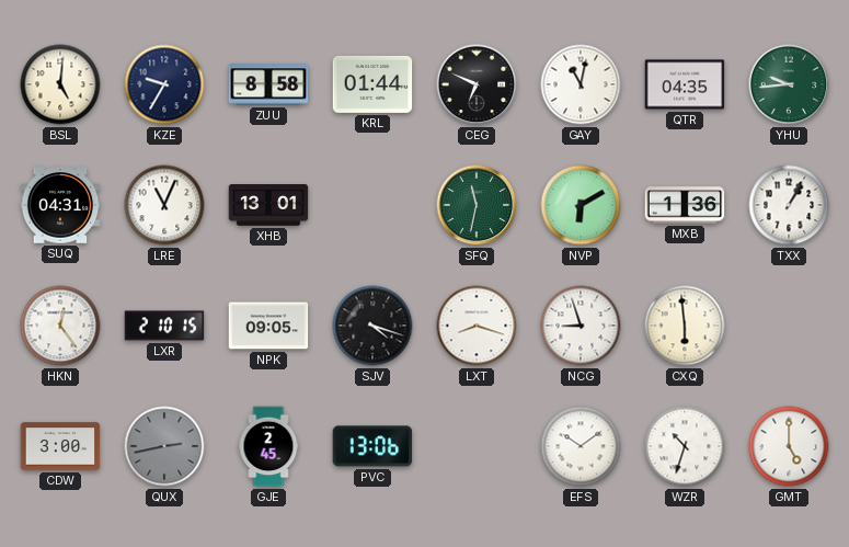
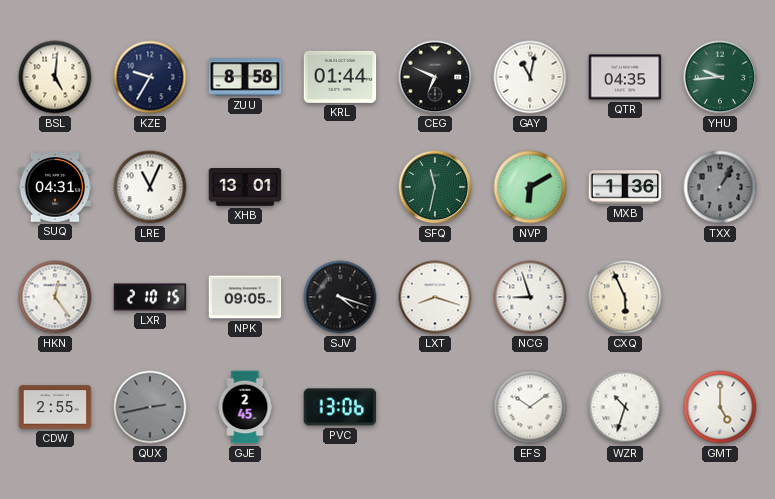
TXX dial: white -> grey
CXQ: 5:59 -> 5:56
CDW: 3:00 -> 2:55
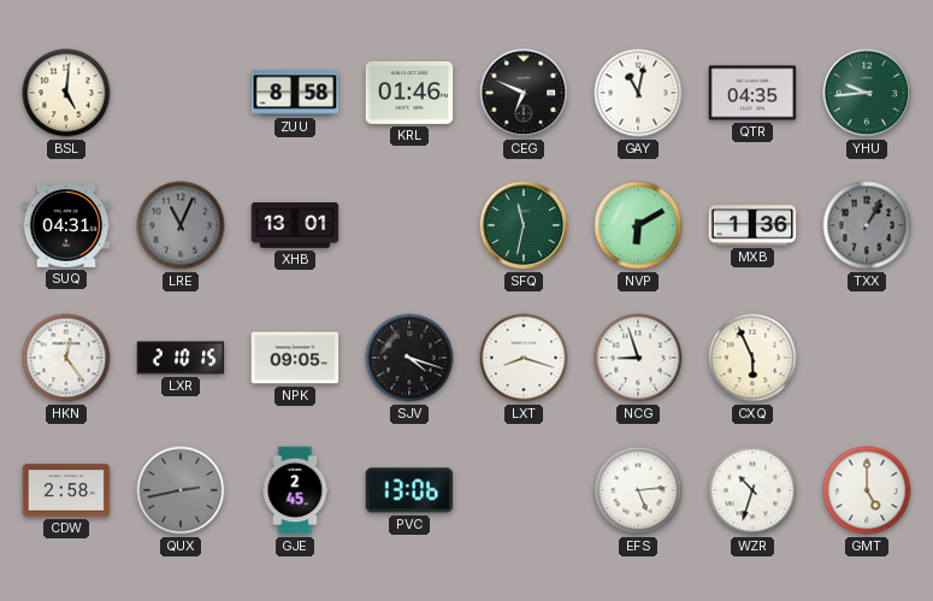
KZE: 9:35 -> none
KRL: 01:44 -> 01:46
LRE dial: white -> grey
CDW: 2:55 -> 2:58
EFS: 10:09 -> 5:14
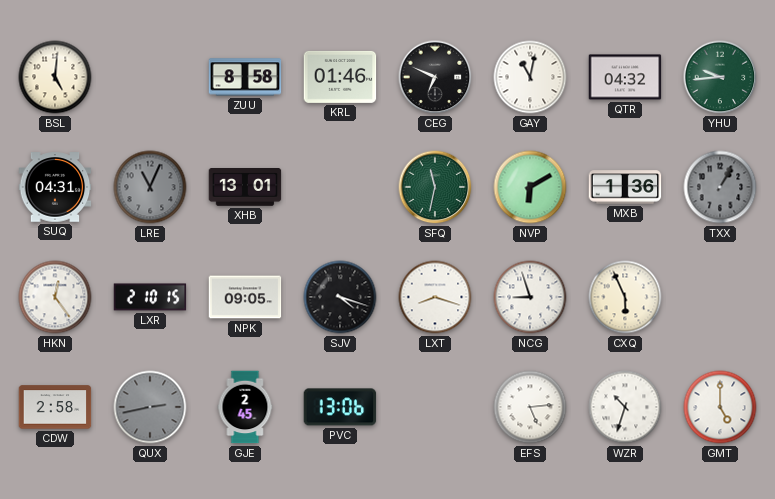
QTR: 04:35 -> 04:32
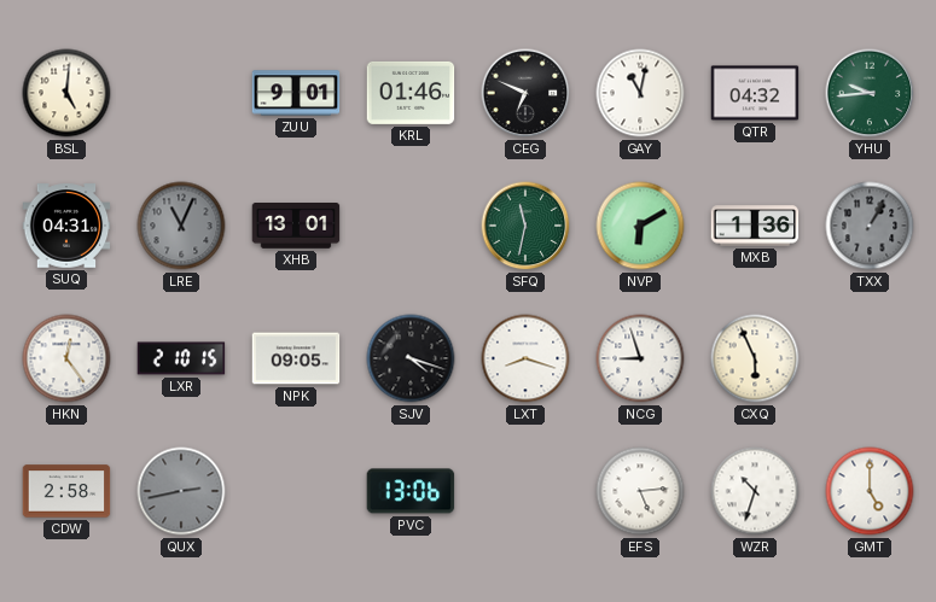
ZUU: 8:58 -> 9:01
GJE: 2:45 -> none
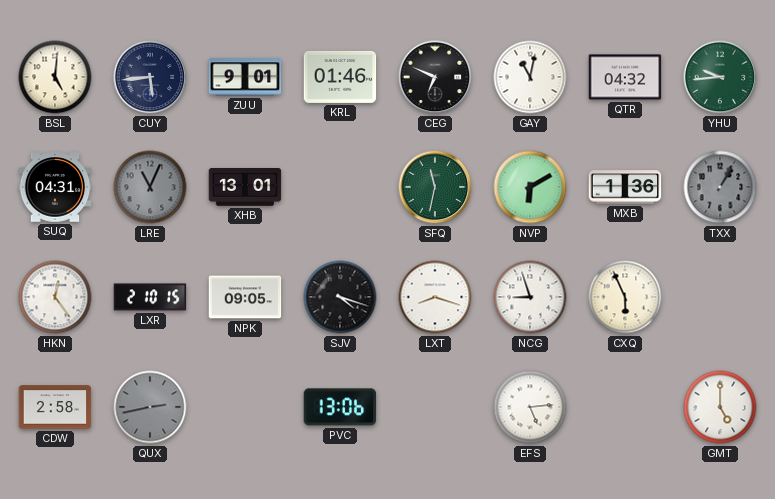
CUY: none -> 5:44
WZR: 10:33 -> none
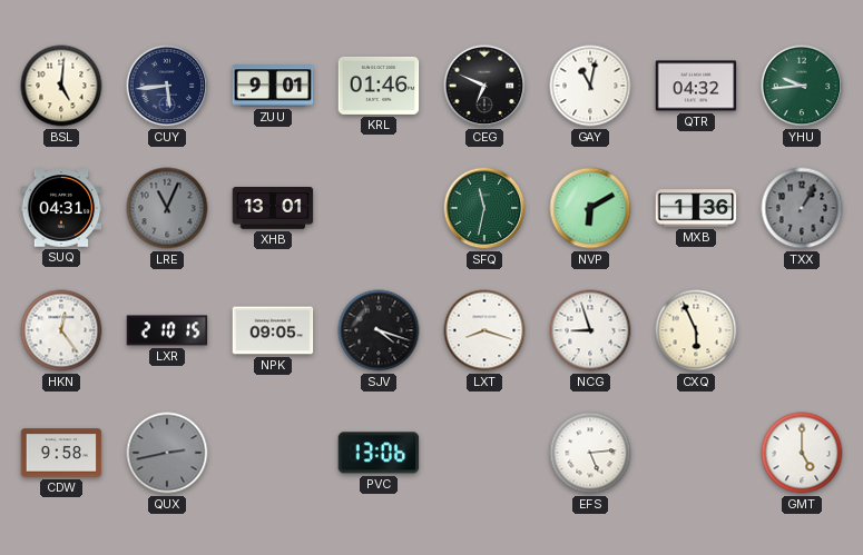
CDW: 2:58 -> 9:58
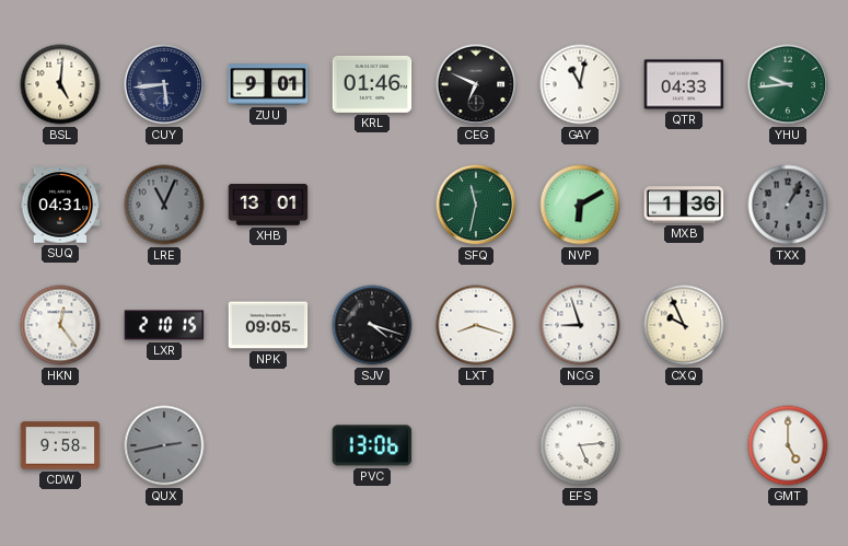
QTR: 04:32 -> 04:33
CXQ: 5:56 -> 9:56
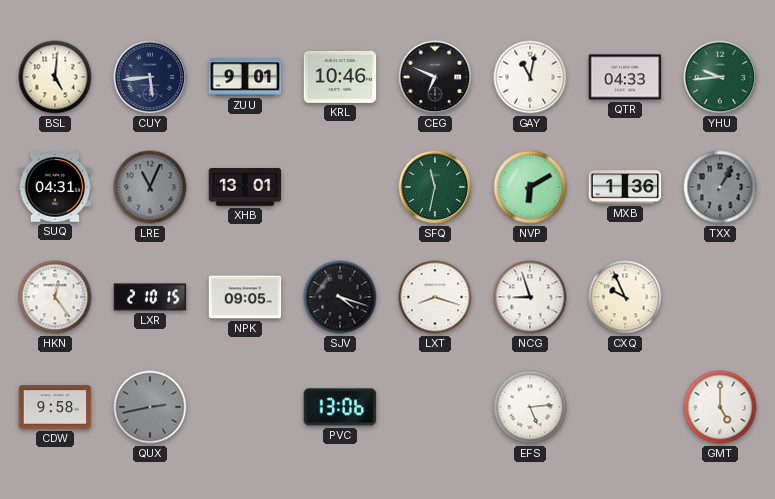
KRL: 01:46 -> 10:46
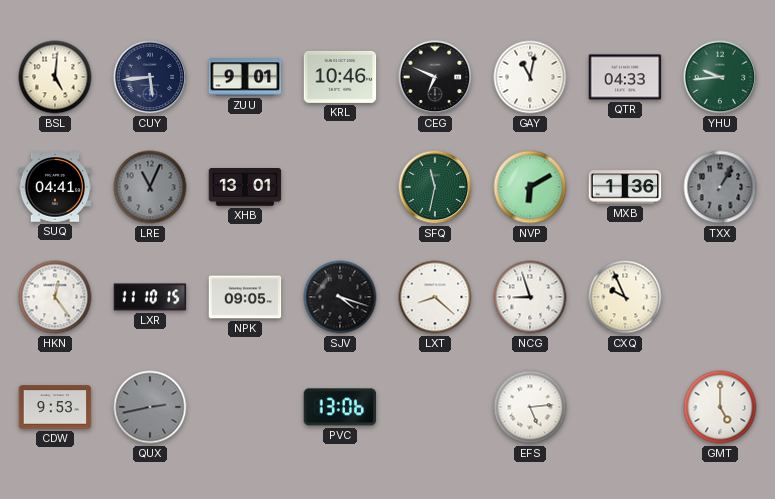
SUQ: 04:31 -> 04:41
LXR: 2:10 -> 11:10
LXT: 8:18 -> 8:22
CDW: 9:58 -> 9:53
